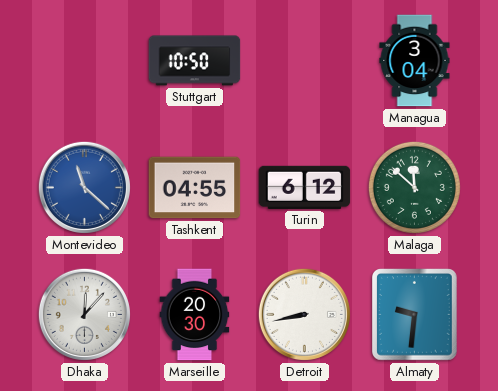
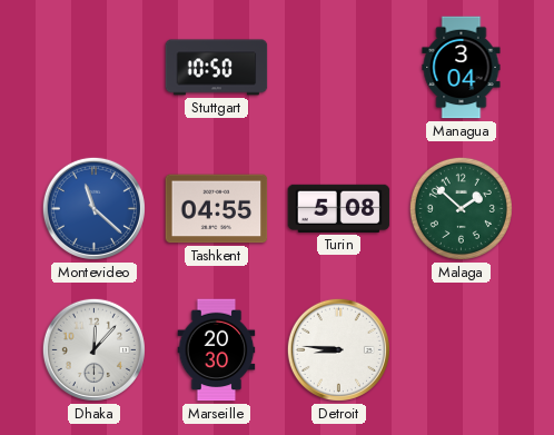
Turin: 6:12 -> 5:08
Malaga: 11:52 -> 1:52
Detroit: 8:43 -> 8:46
Almaty: 9:31 -> none
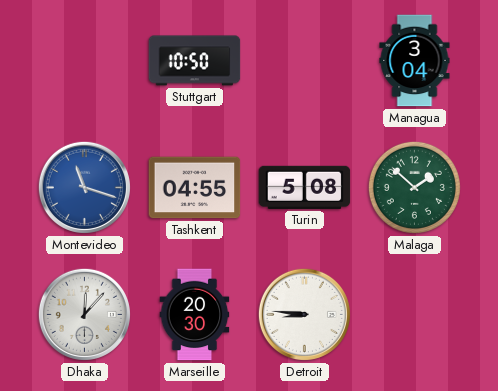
Montevideo: 11:22 -> 11:18
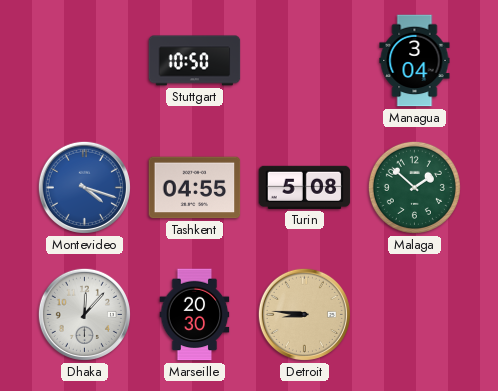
Montevideo: 11:18 -> 4:18
Detroit dial: white -> champagne
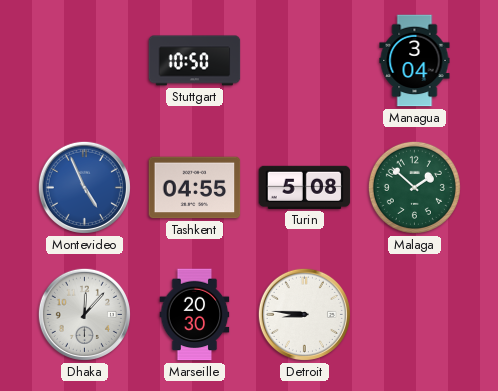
Montevideo: 4:18 -> 4:56
Detroit dial: champagne -> white
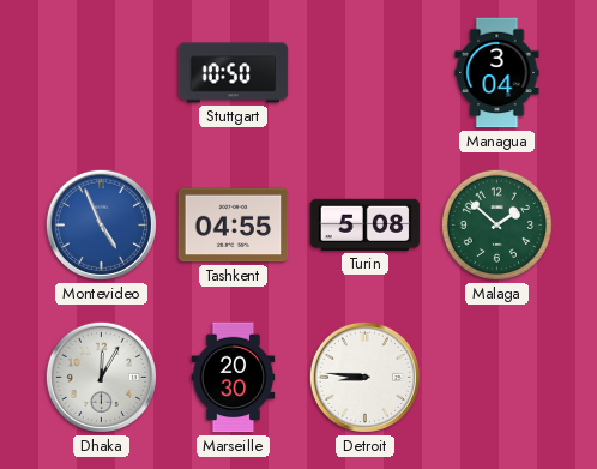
Dhaka: 12:07 -> 12:05
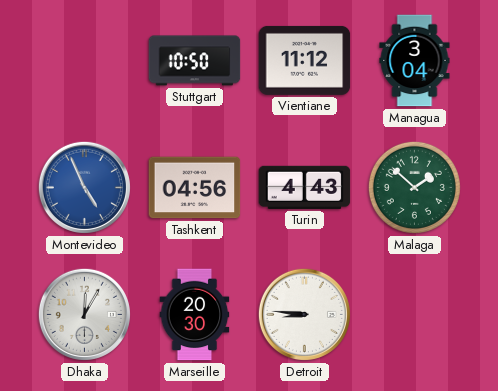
Vientiane: none -> 11:12
Tashkent: 04:55 -> 04:56
Turin: 5:08 -> 4:43
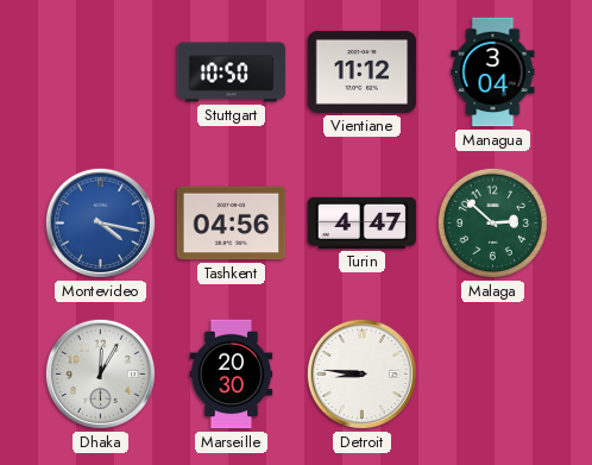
Montevideo: 4:56 -> 4:17
Turin: 4:43 -> 4:47
Malaga: 1:52 -> 2:52
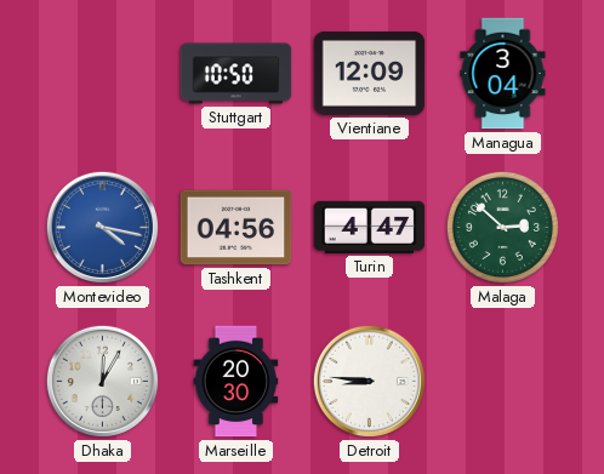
Vientiane: 11:12 -> 12:09
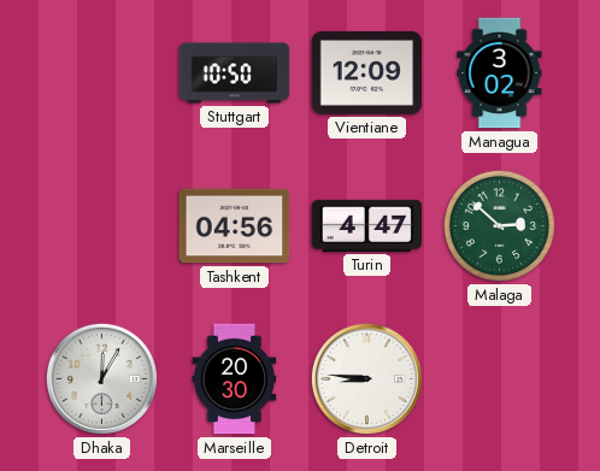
Managua: 3:04 -> 3:02
Montevideo: 4:17 -> none
